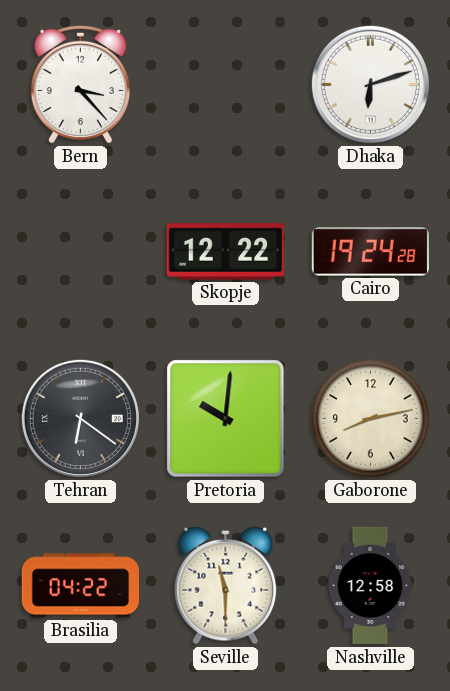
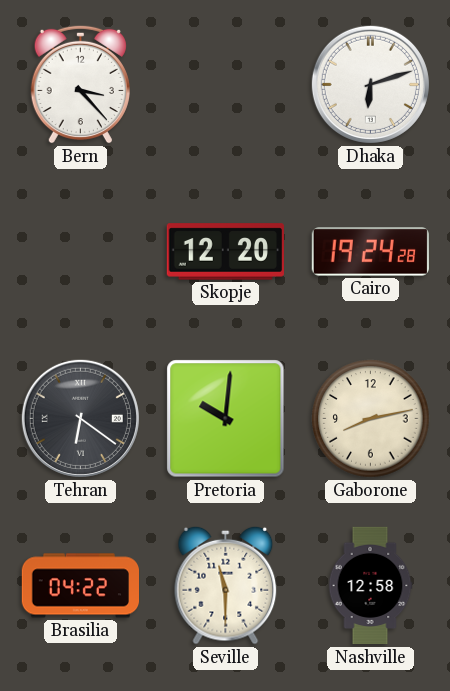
Skopje: 12:22 -> 12:20
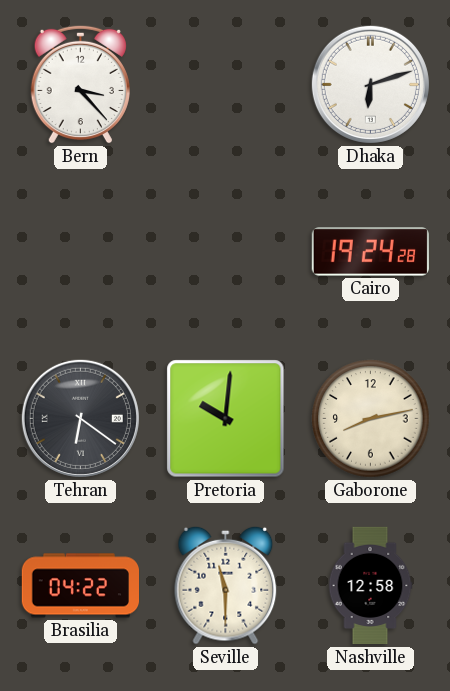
Skopje: 12:20 -> none
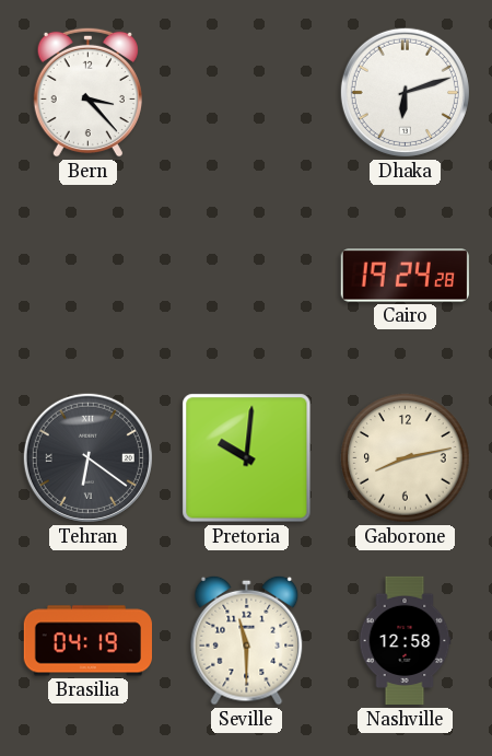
Brasilia: 04:22 -> 04:19
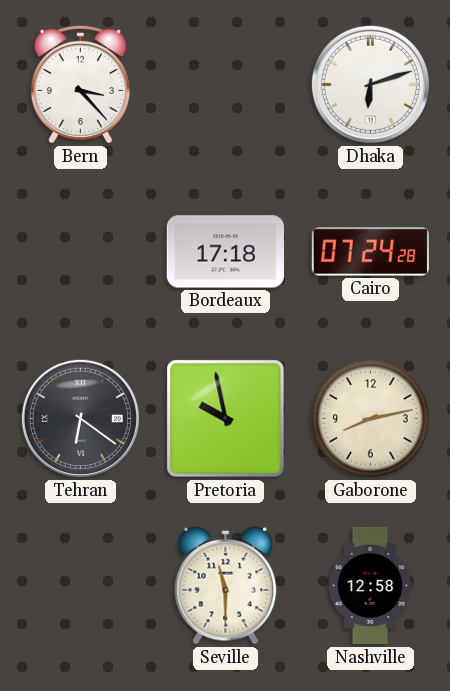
Bordeaux: none -> 17:18
Cairo: 19:24 -> 07:24
Pretoria: 10:01 -> 9:58
Brasilia: 04:19 -> none
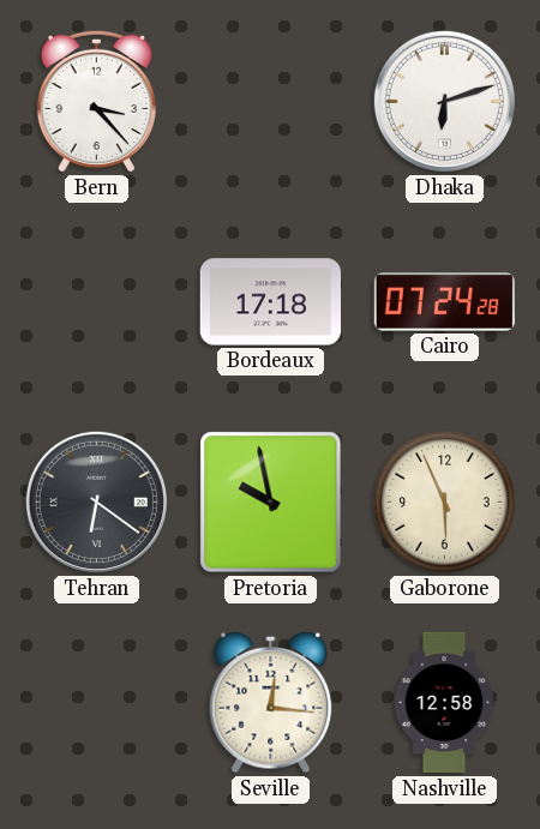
Gaborone: 8:13 -> 5:56
Seville: 11:30 -> 12:16
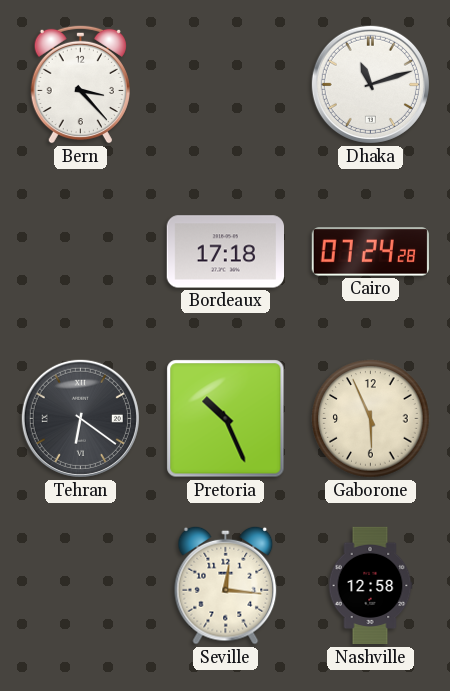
Dhaka: 6:12 -> 11:12
Pretoria: 9:58 -> 10:26
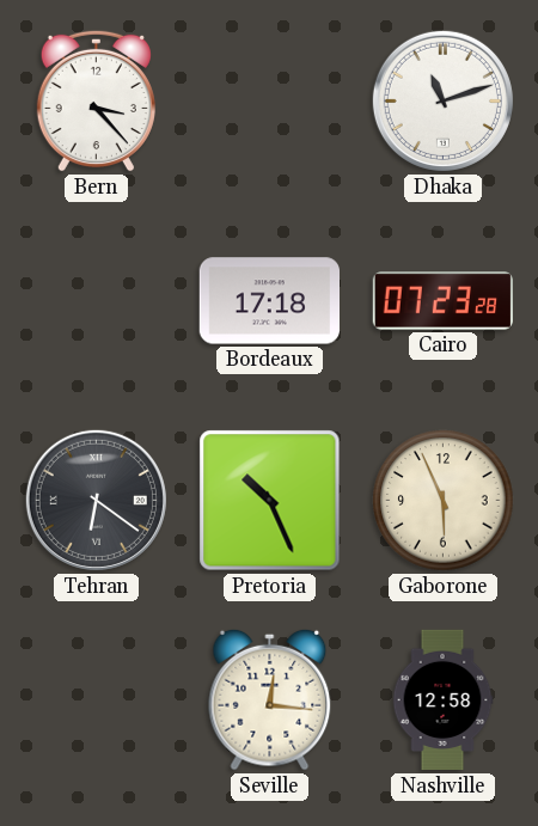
Cairo: 07:24 -> 07:23
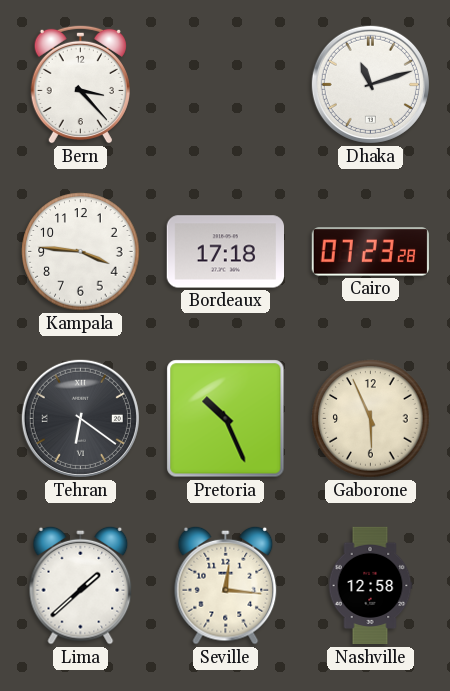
Kampala: none -> 3:46
Lima: none -> 1:38
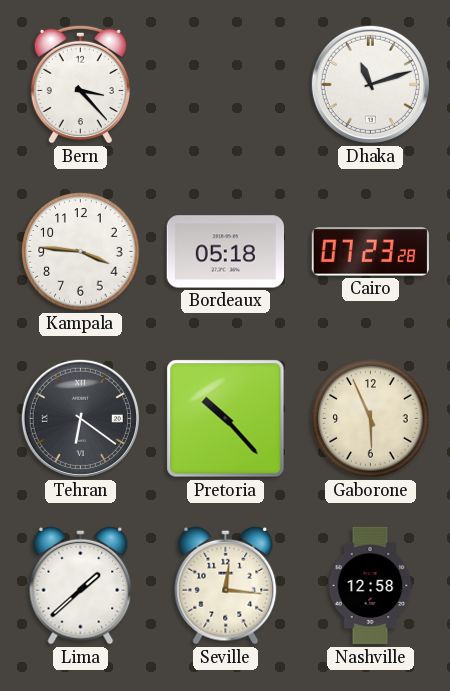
Bordeaux: 17:18 -> 05:18
Pretoria: 10:26 -> 10:23
